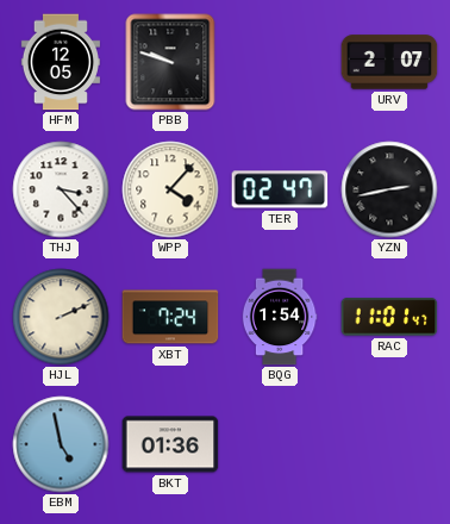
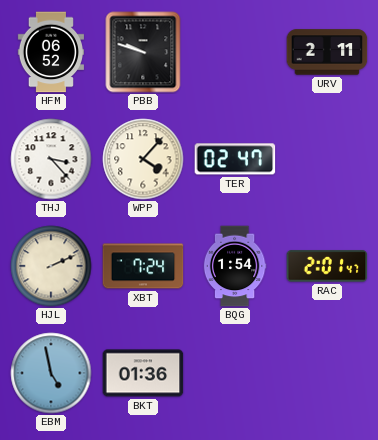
HFM: 12:05 -> 06:52
URV: 2:07 -> 2:11
YZN: 2:43 -> none
RAC: 11:01 -> 2:01
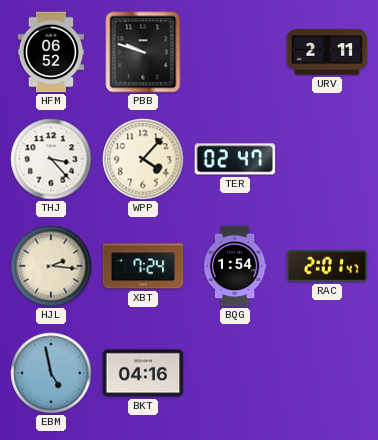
HJL: 2:11 -> 2:16
BKT: 01:36 -> 04:16
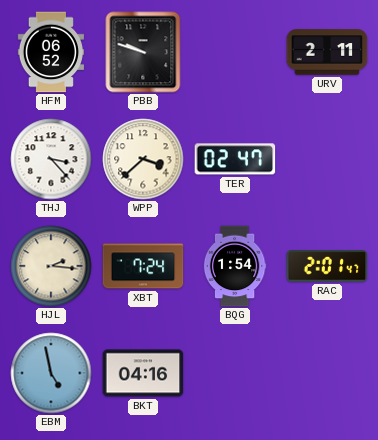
WPP: 4:07 -> 3:38
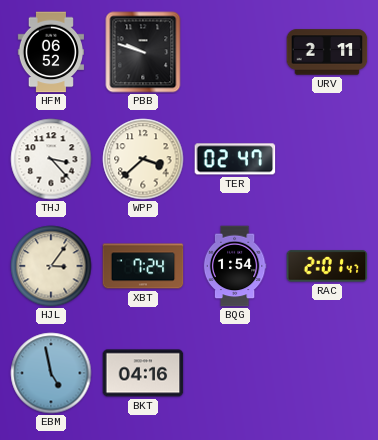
HJL: 2:16 -> 3:06
